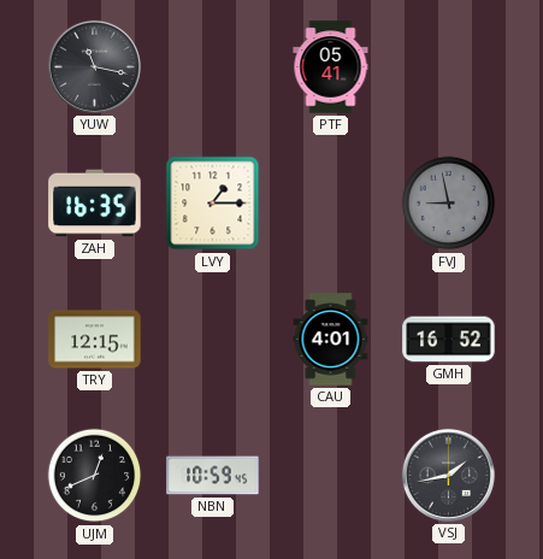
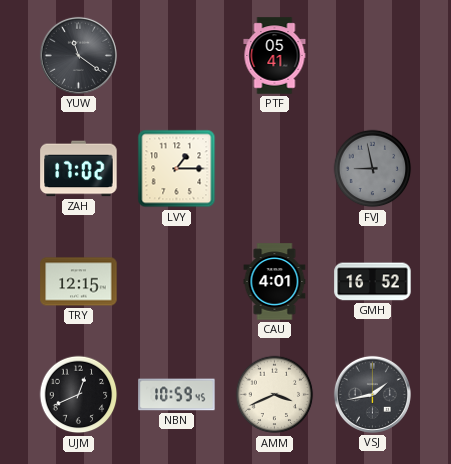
YUW: 11:17 -> 11:21
ZAH: 16:35 -> 17:02
AMM: none -> 3:41
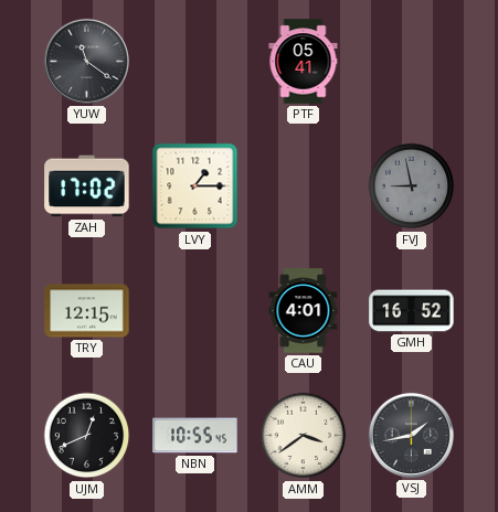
NBN: 10:59 -> 10:55
AMM: 3:41 -> 3:39
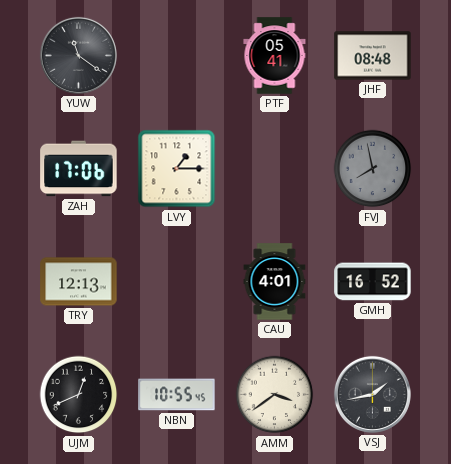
JHF: none -> 08:48
ZAH: 17:02 -> 17:06
FVJ: 8:58 -> 7:58
TRY: 12:15 -> 12:13
